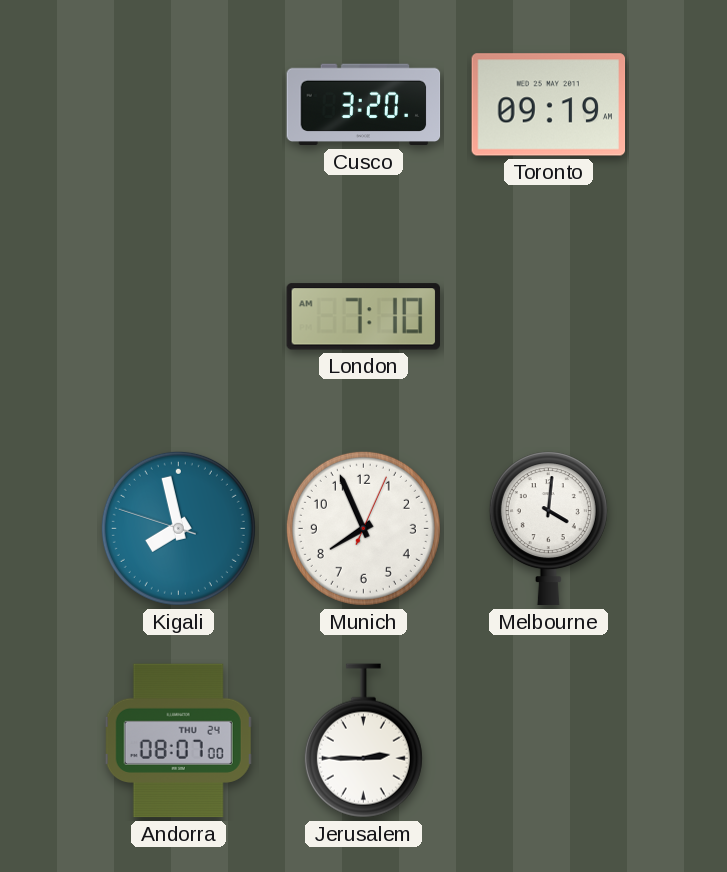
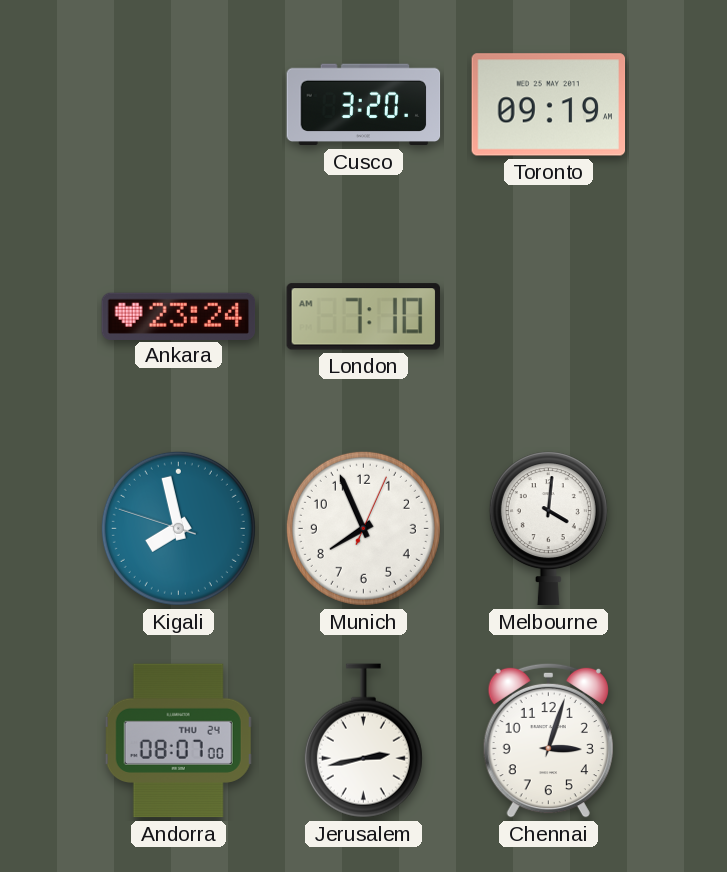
Ankara: none -> 23:24
Jerusalem: 2:45 -> 2:43
Chennai: none -> 3:03
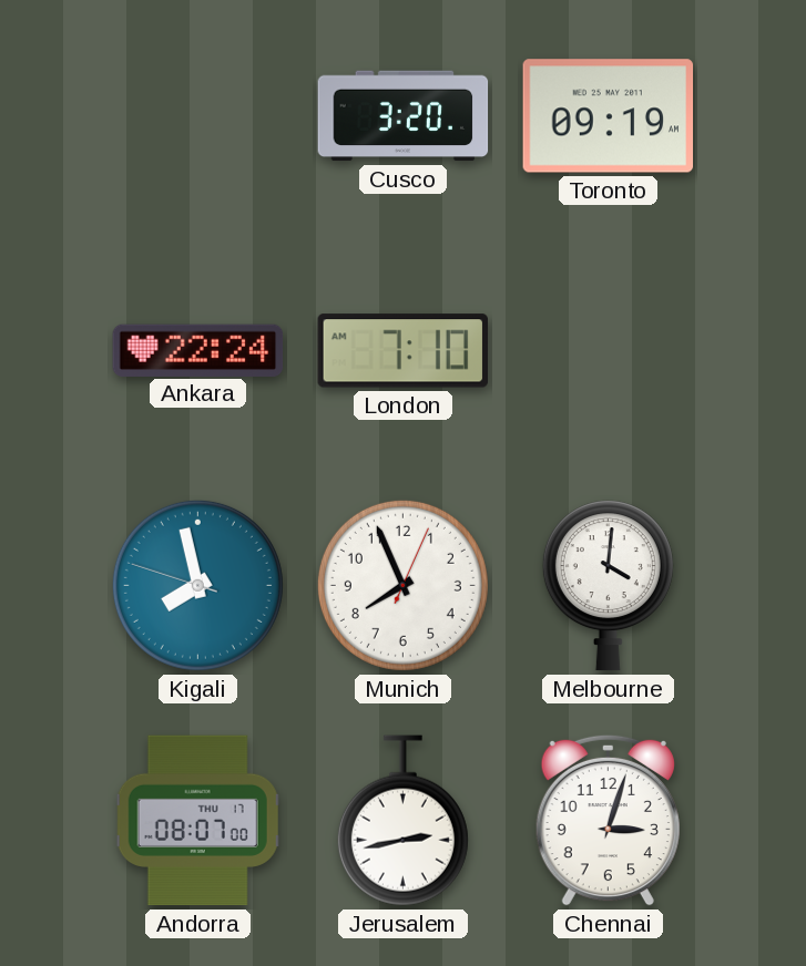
Ankara: 23:24 -> 22:24
Andorra date: THU 24 -> THU 17
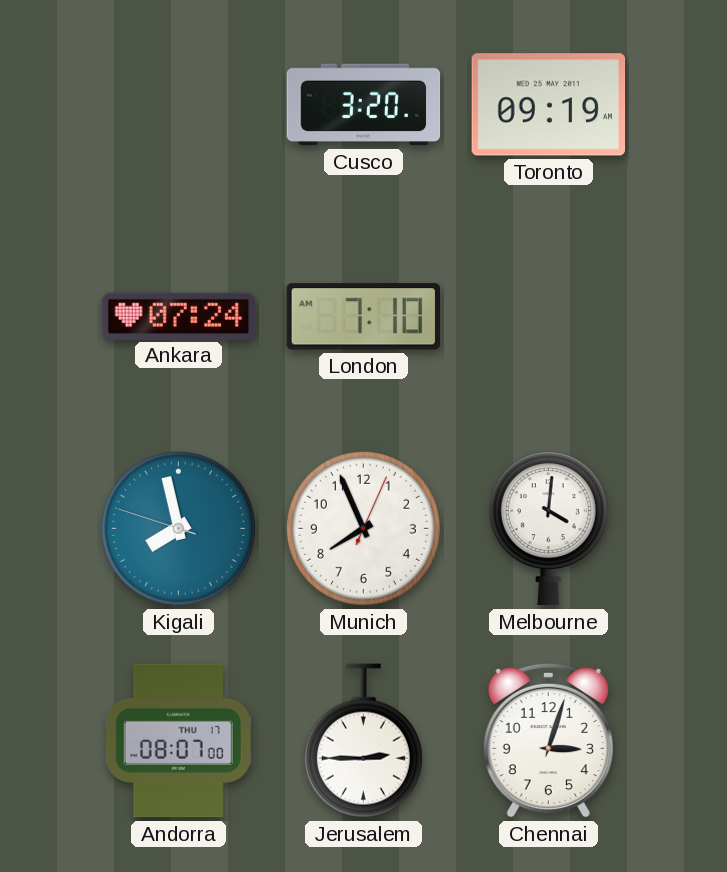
Ankara: 22:24 -> 07:24
Jerusalem: 2:43 -> 2:45
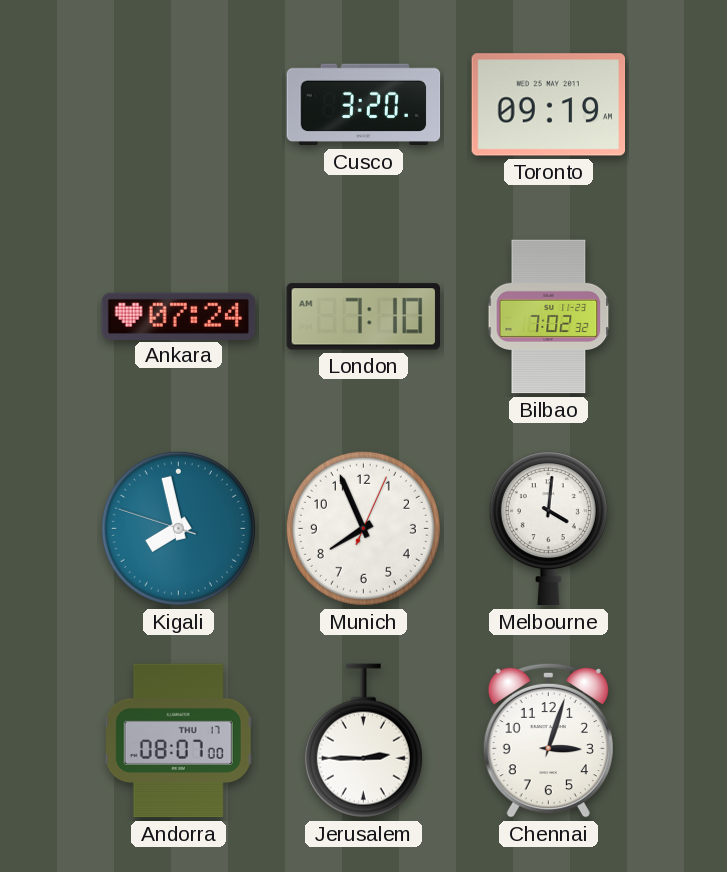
Bilbao: none -> 7:02
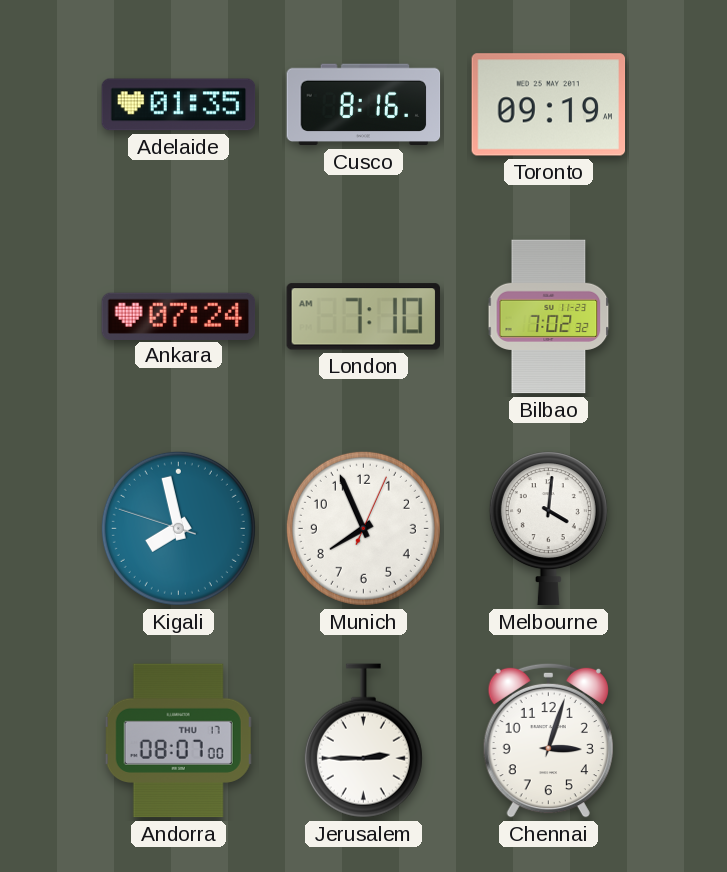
Adelaide: none -> 01:35
Cusco: 3:20 -> 8:16
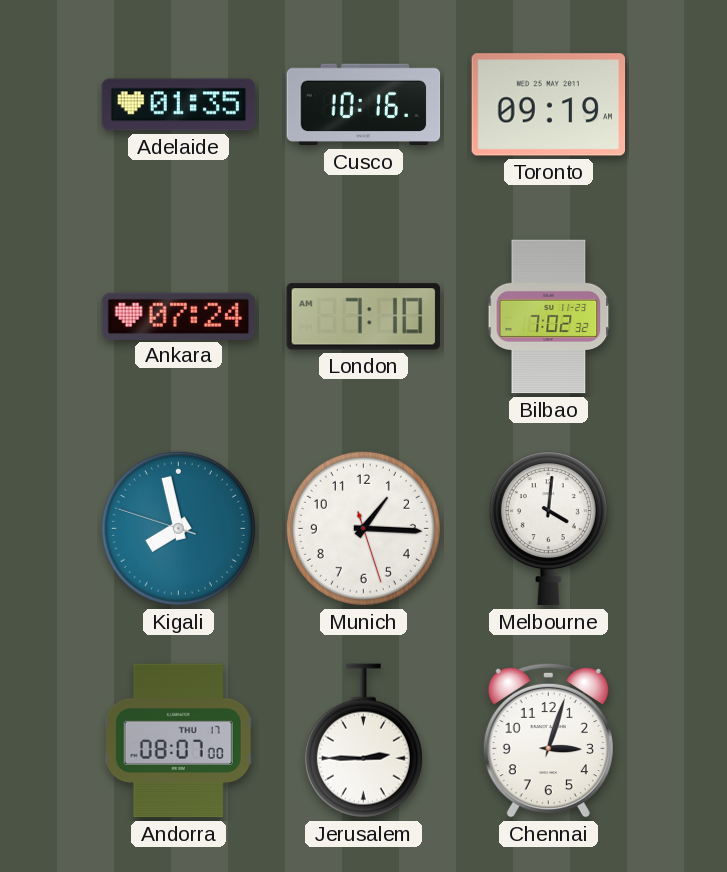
Cusco: 8:16 -> 10:16
Munich: 7:56 -> 1:15
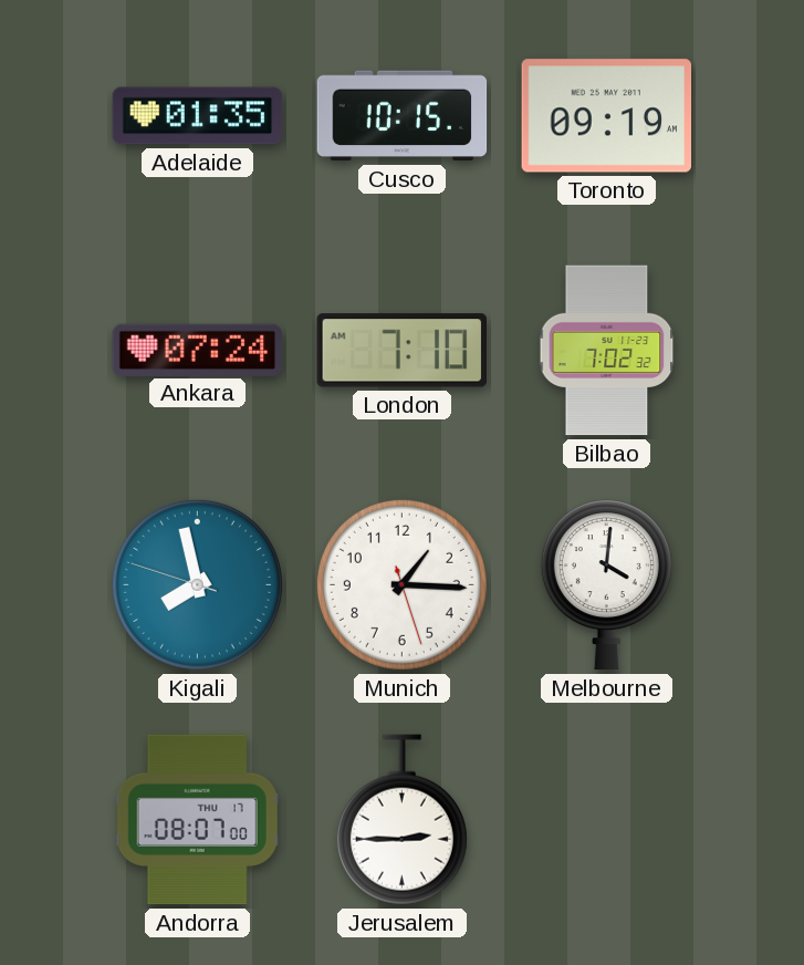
Cusco: 10:16 -> 10:15
Chennai: 3:03 -> none
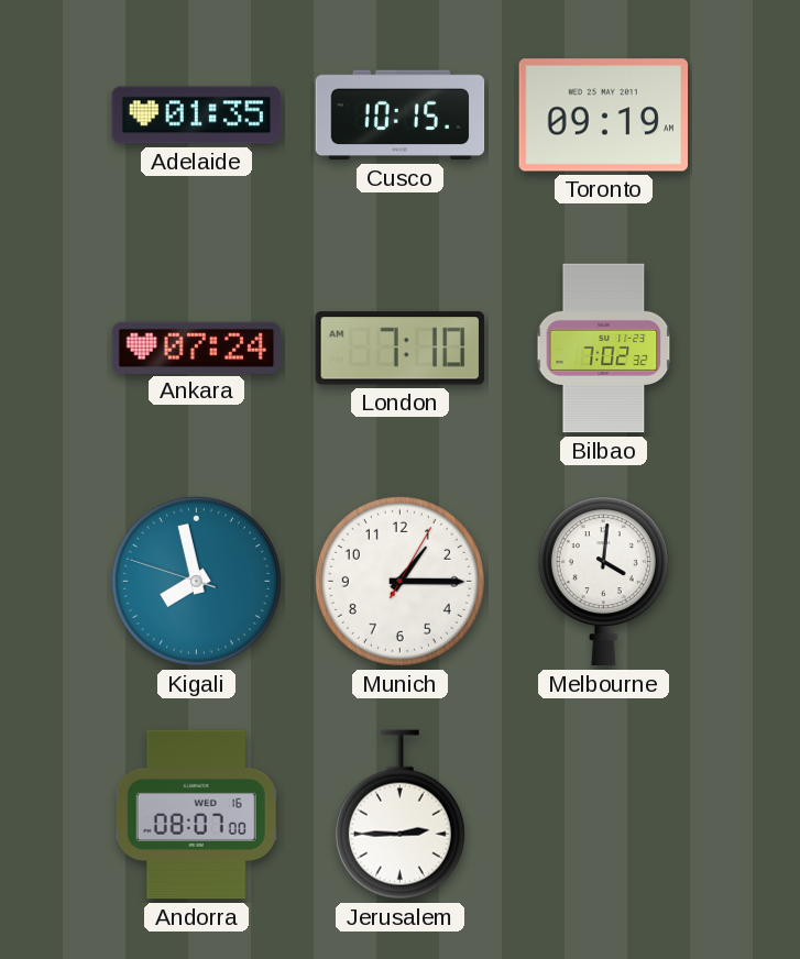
Munich: 1:15:27 -> 1:15:05
Andorra date: THU 17 -> WED 16
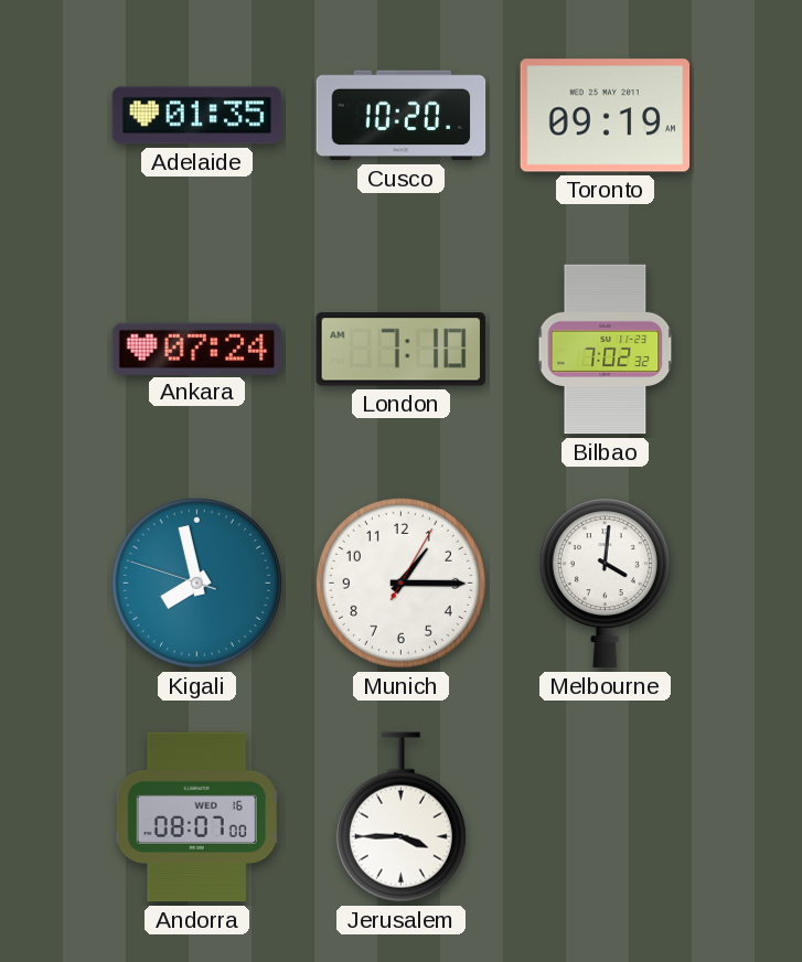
Cusco: 10:15 -> 10:20
Jerusalem: 2:45 -> 3:45
